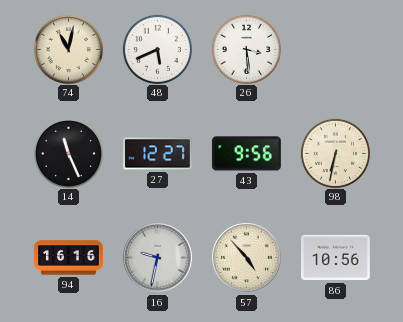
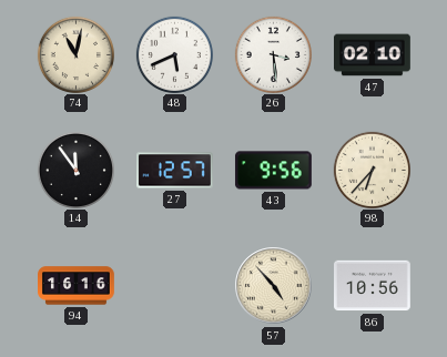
47: none -> 02:10
14: 11:26 -> 11:54
27: 12:27 -> 12:57
98: 6:32 -> 6:37
16: 9:32 -> none
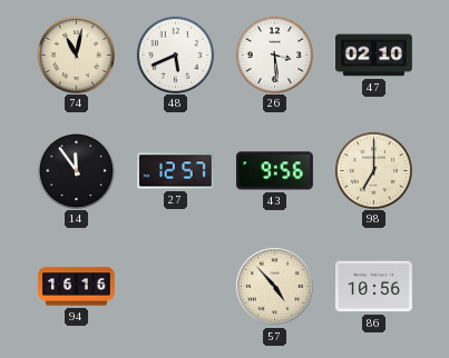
98: 6:37 -> 7:00
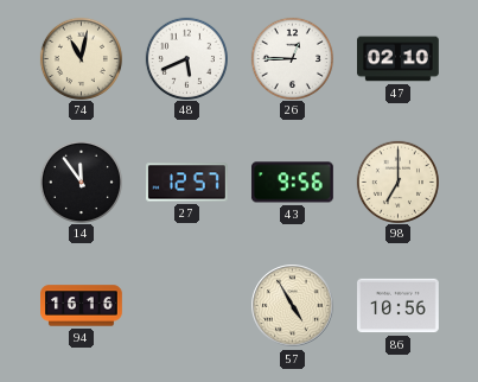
26: 3:29 -> 12:45
57: 4:53 -> 4:55
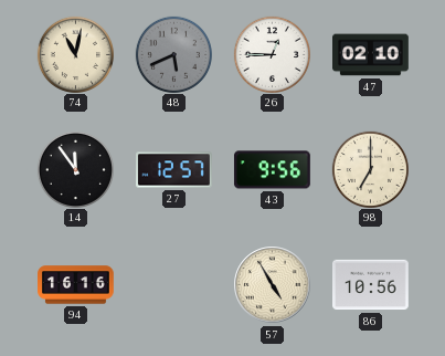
48 dial: white -> grey
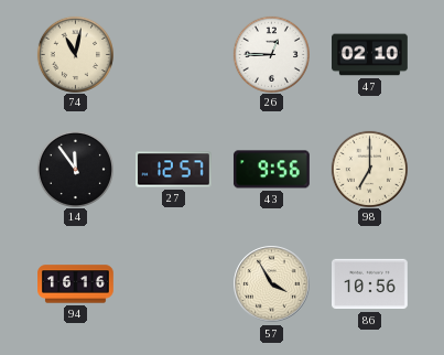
48: 5:41 -> none
57: 4:55 -> 3:55
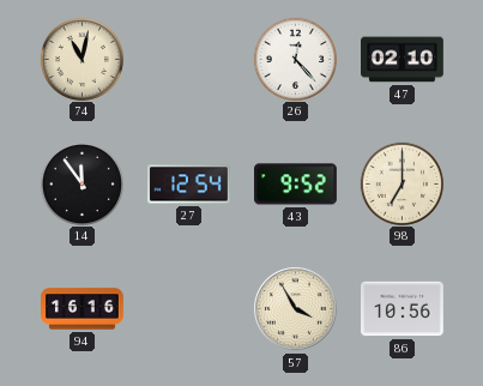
26: 12:45 -> 12:23
27: 12:57 -> 12:54
43: 9:56 -> 9:52
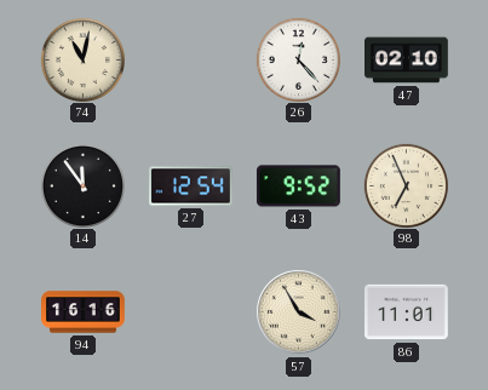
98: 7:00 -> 6:56
86: 10:56 -> 11:01
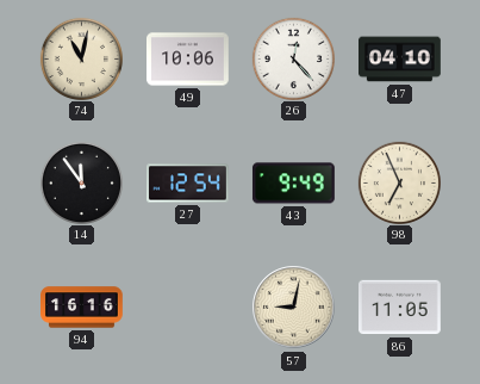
49: none -> 10:06
47: 02:10 -> 04:10
43: 9:52 -> 9:49
57: 3:55 -> 9:02
86: 11:01 -> 11:05
